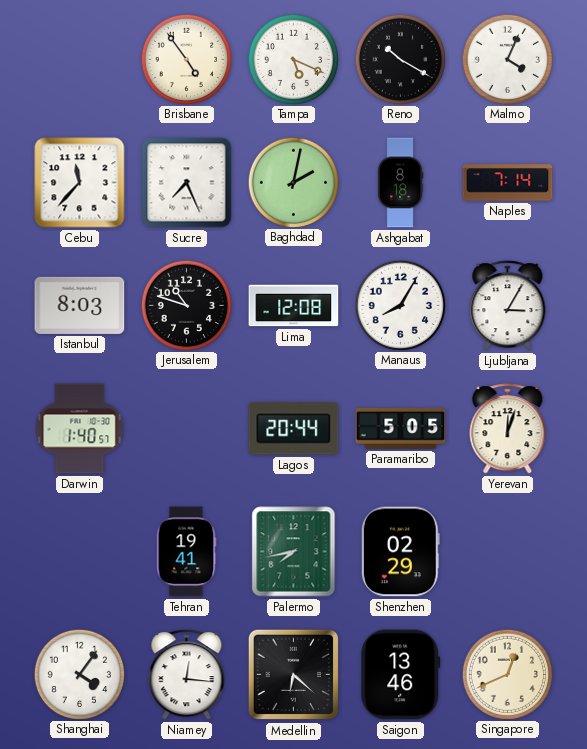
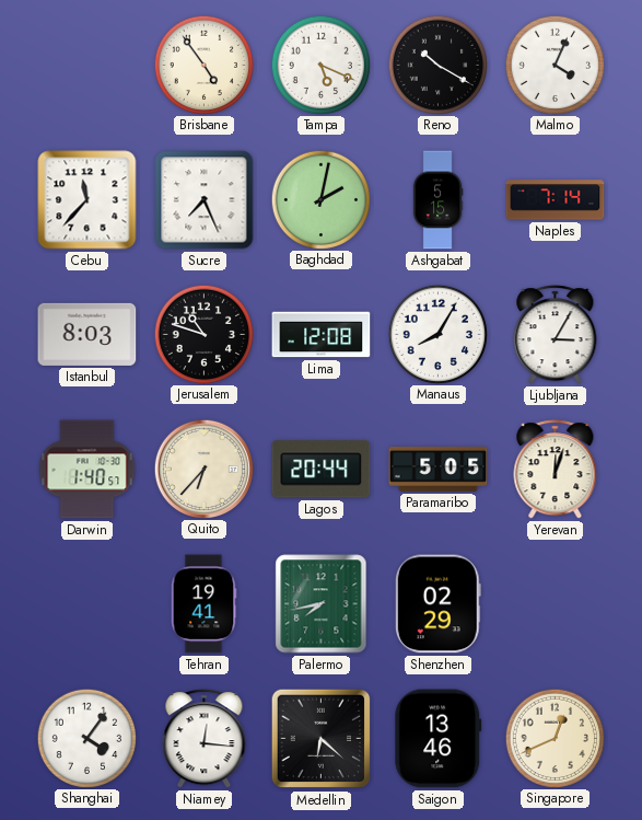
Ashgabat: 8:18 -> 5:15
Quito: none -> 6:37
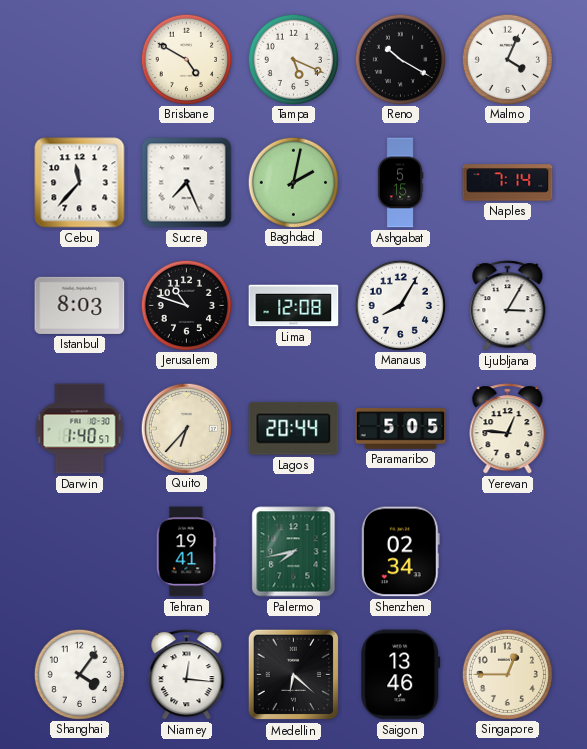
Brisbane: 4:54 -> 4:50
Yerevan: 12:03 -> 12:46
Shenzhen: 02:29 -> 02:34
Singapore: 12:41 -> 12:45
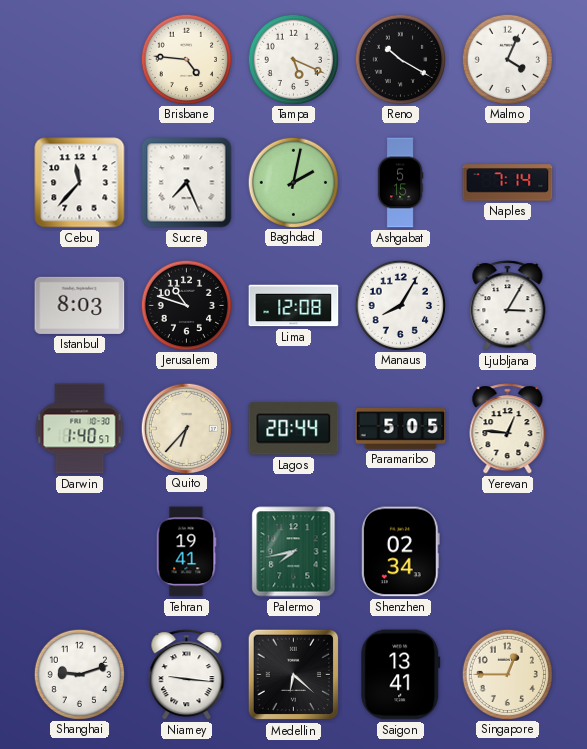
Brisbane: 4:50 -> 4:46
Shanghai: 4:06 -> 9:12
Niamey: 12:16 -> 9:16
Saigon: 13:46 -> 13:41
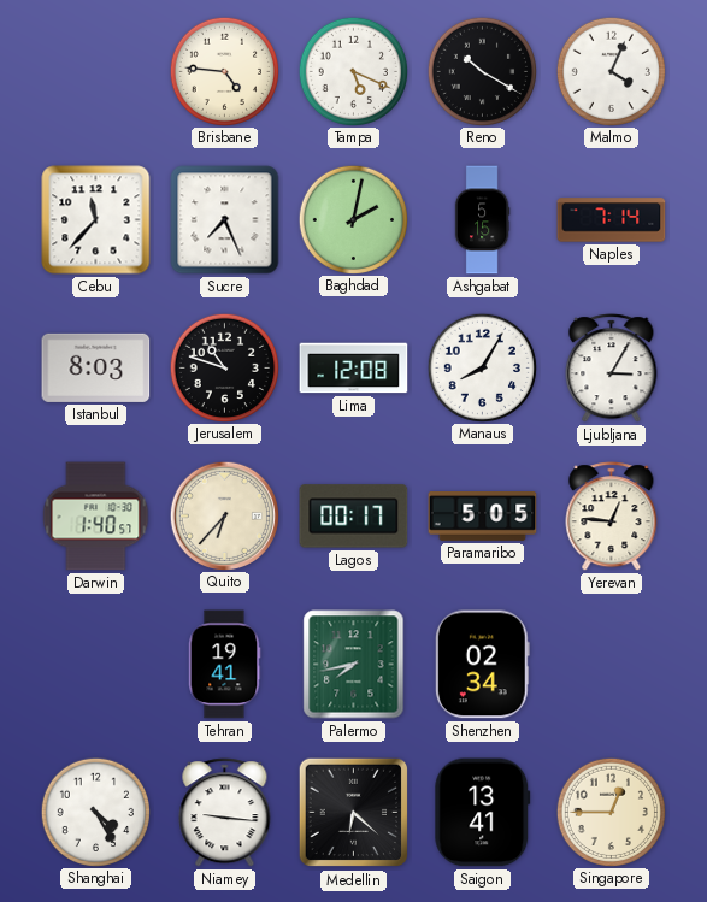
Lagos: 20:44 -> 00:17
Shanghai: 9:12 -> 4:25
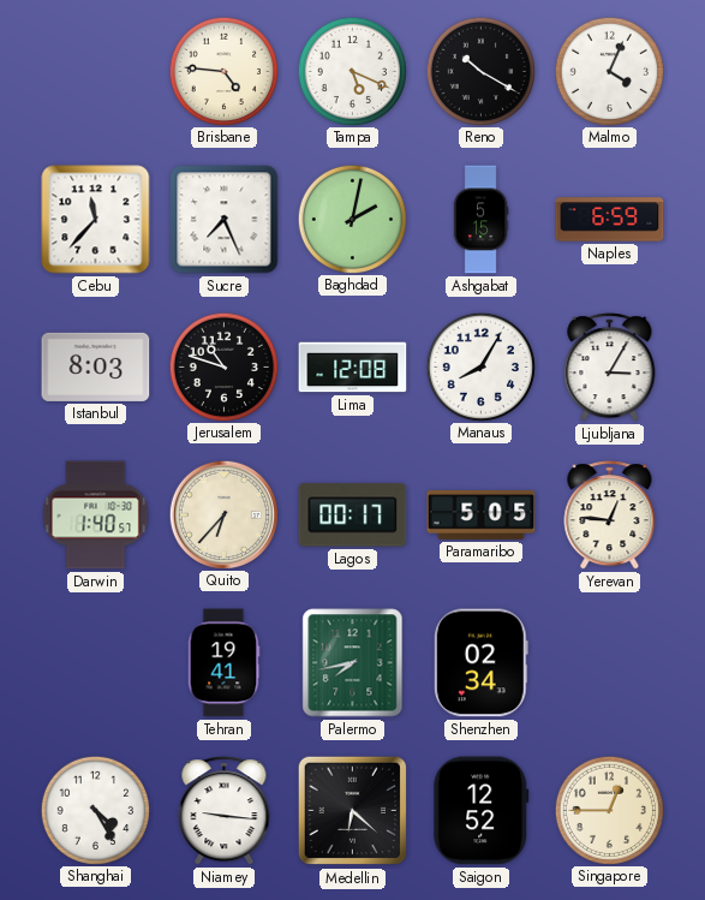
Naples: 7:14 -> 6:59
Saigon: 13:41 -> 12:52
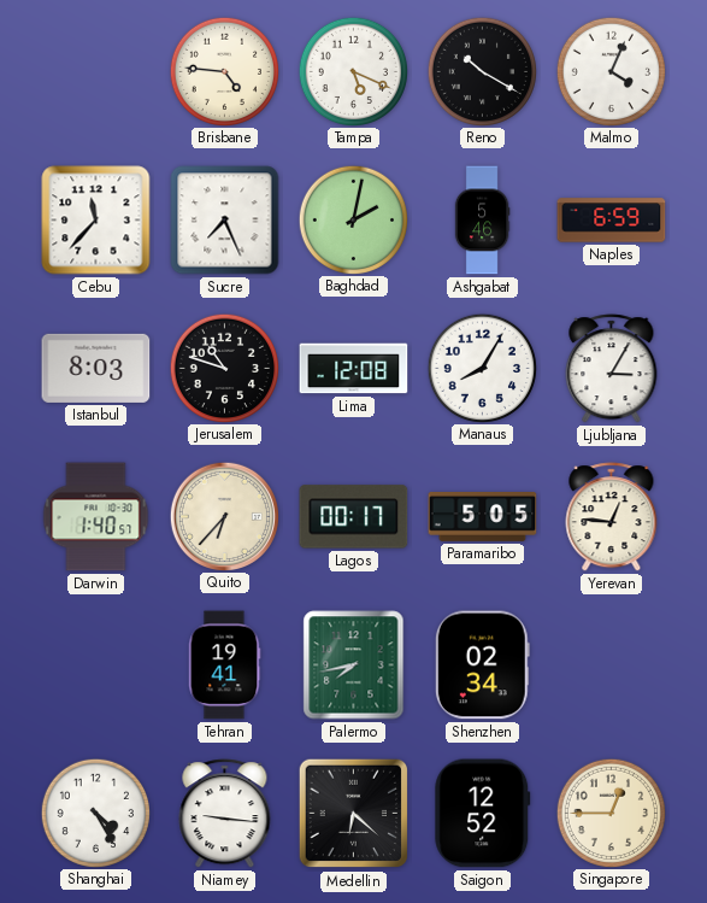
Ashgabat: 5:15 -> 5:46
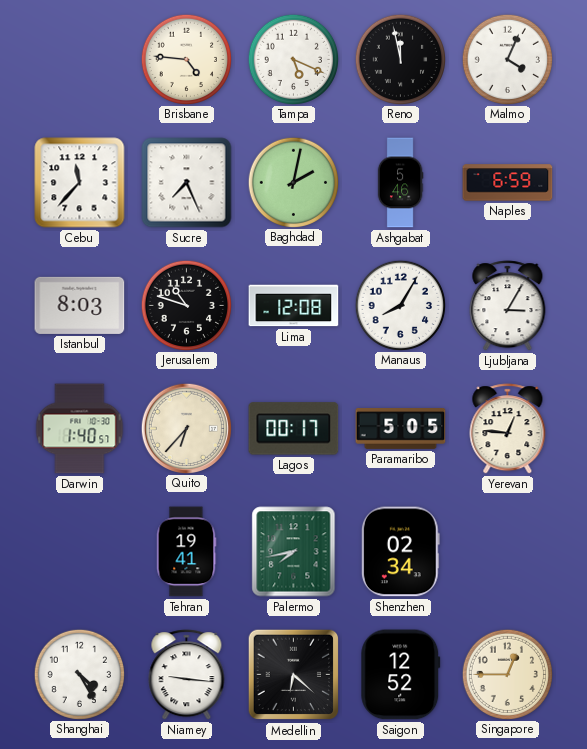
Reno: 10:20 -> 11:58
